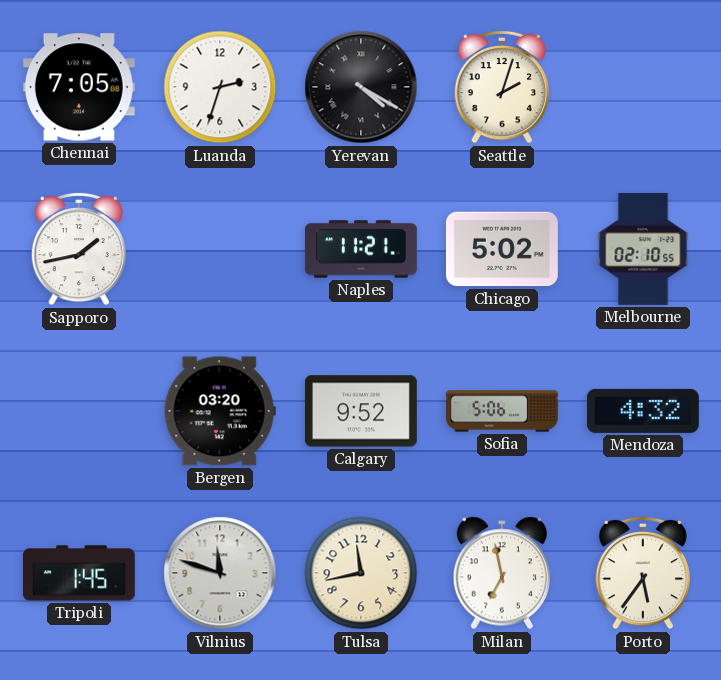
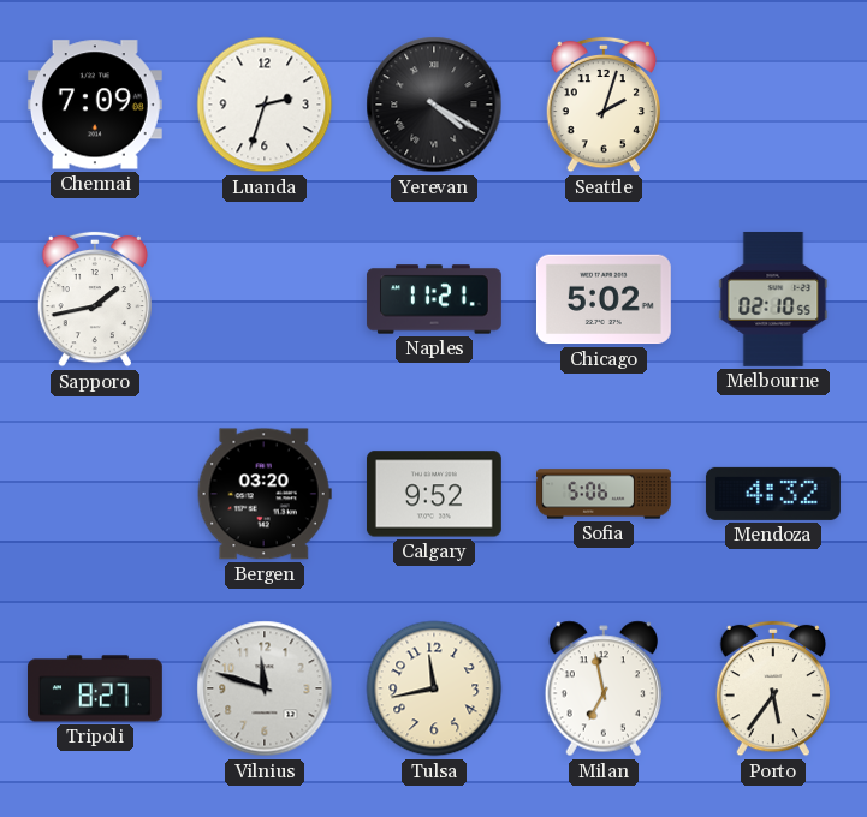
Chennai: 7:05 -> 7:09
Tripoli: 1:45 -> 8:27
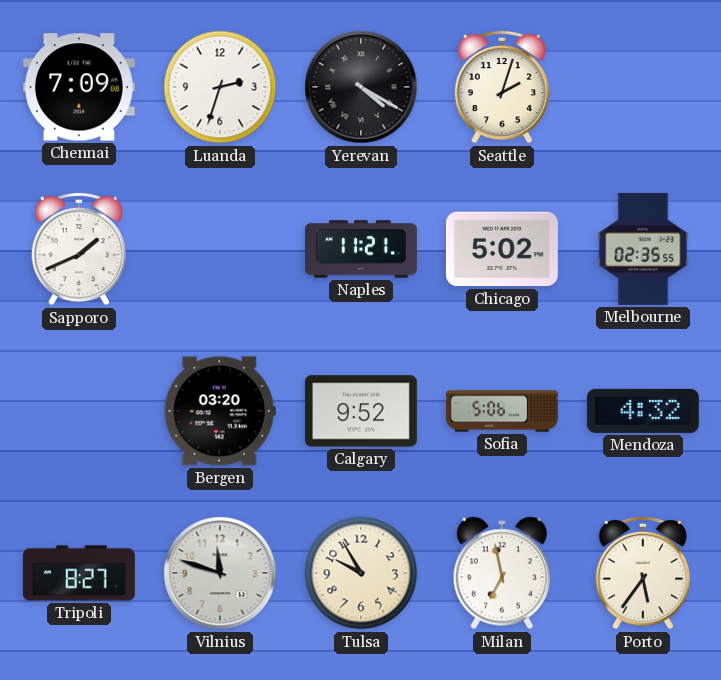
Sapporo: 1:43 -> 1:41
Melbourne: 02:10 -> 02:35
Tulsa: 11:43 -> 9:55
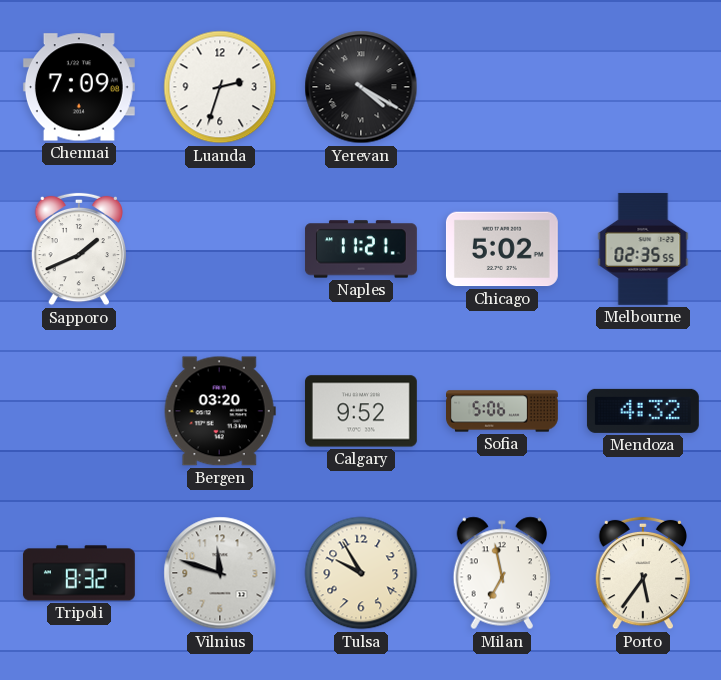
Seattle: 2:03 -> none
Tripoli: 8:27 -> 8:32
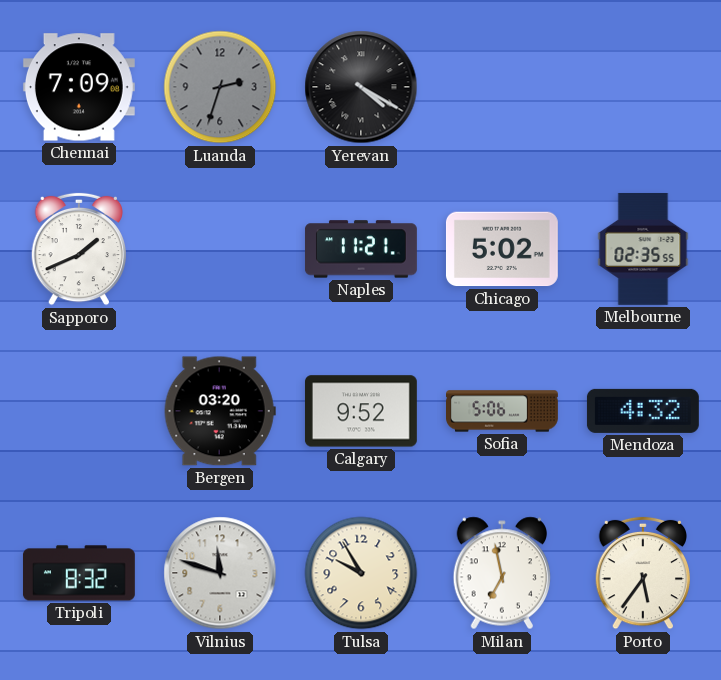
Luanda dial: white -> grey
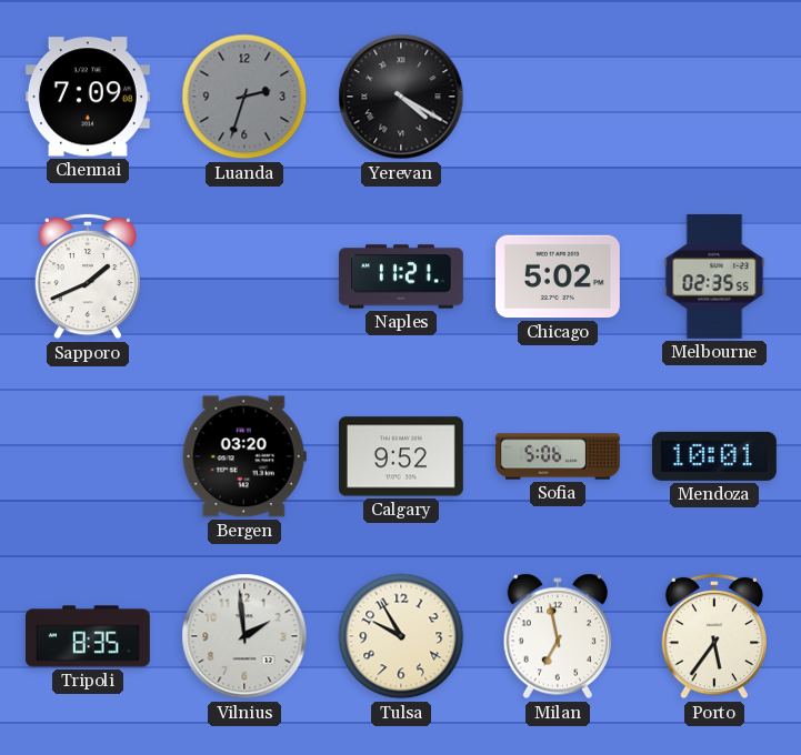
Mendoza: 4:32 -> 10:01
Tripoli: 8:32 -> 8:35
Vilnius: 11:48 -> 1:59
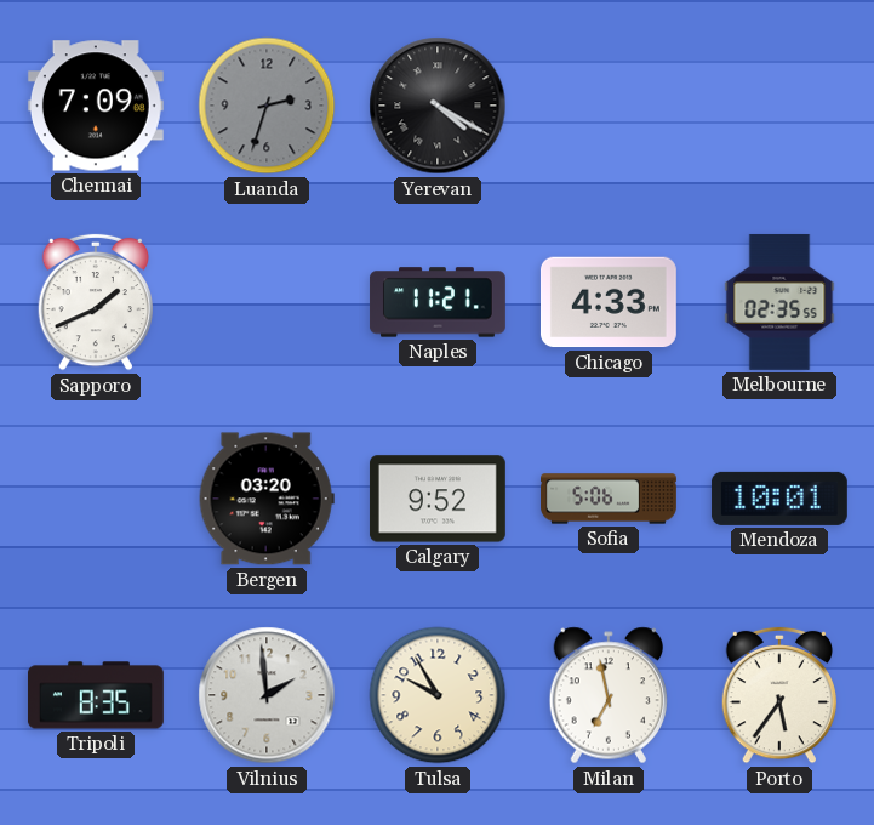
Chicago: 5:02 -> 4:33
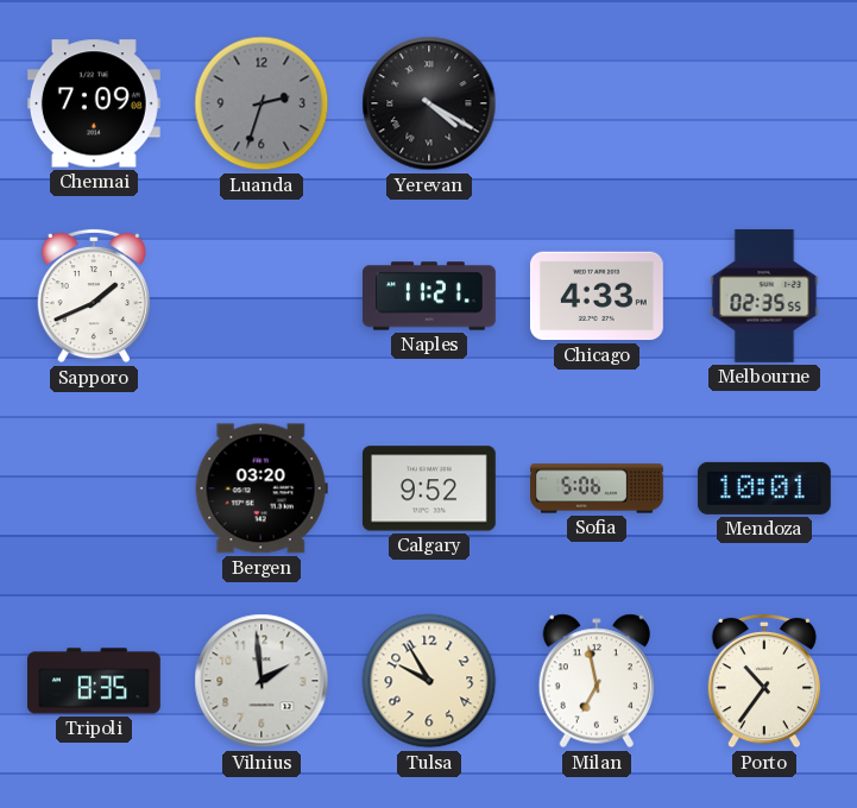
Porto: 5:36 -> 10:36
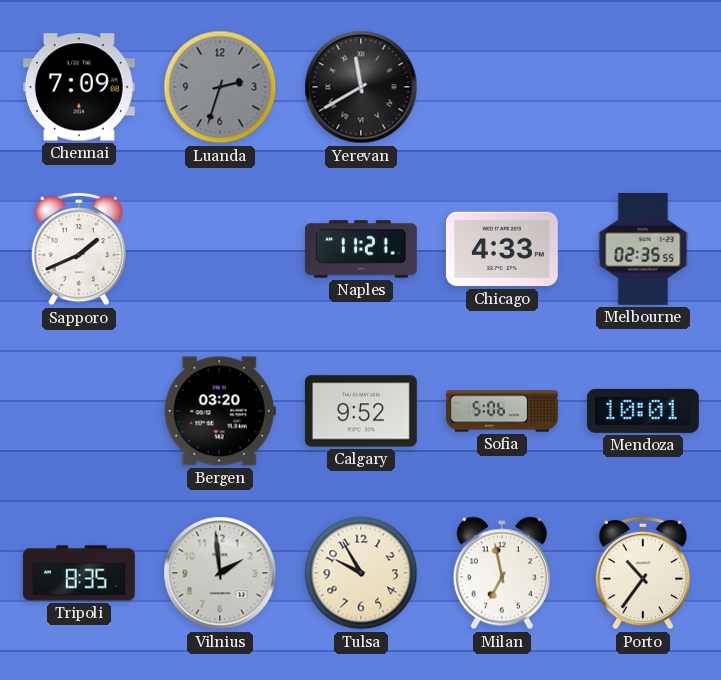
Yerevan: 4:20 -> 11:40
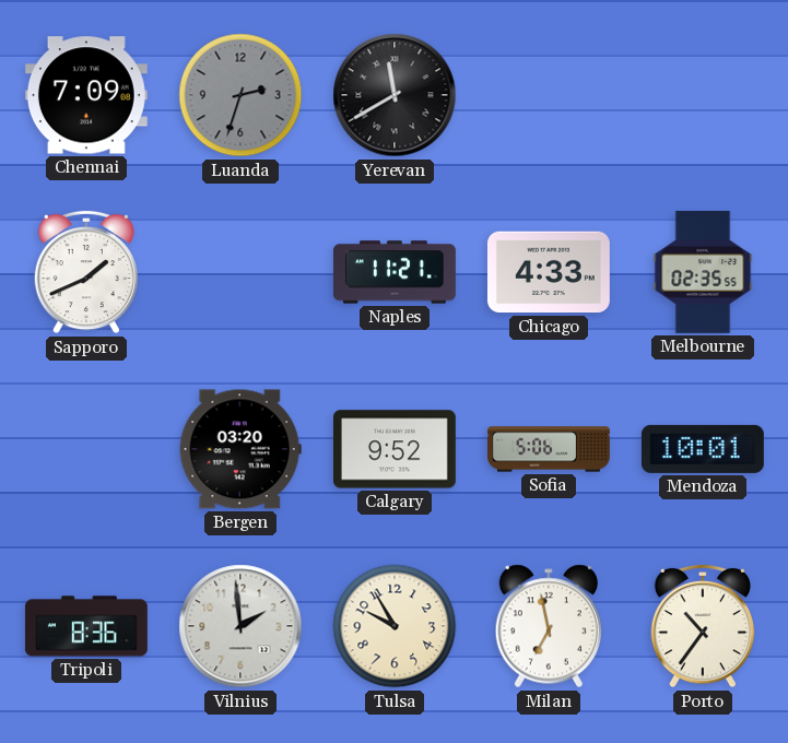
Tripoli: 8:35 -> 8:36
